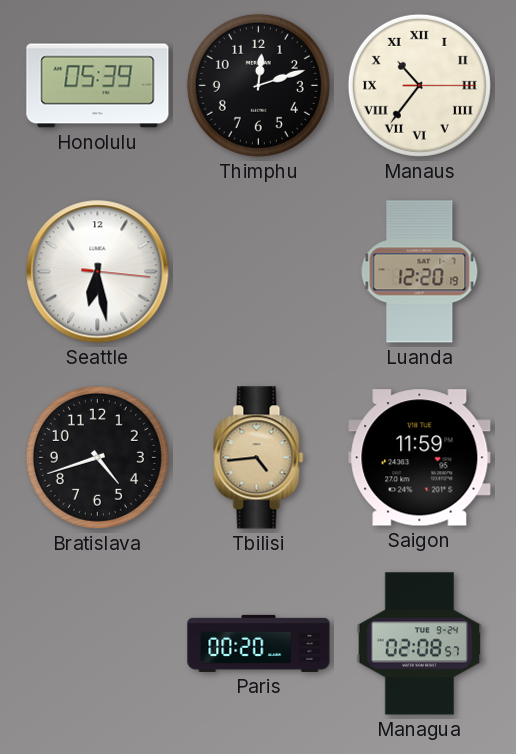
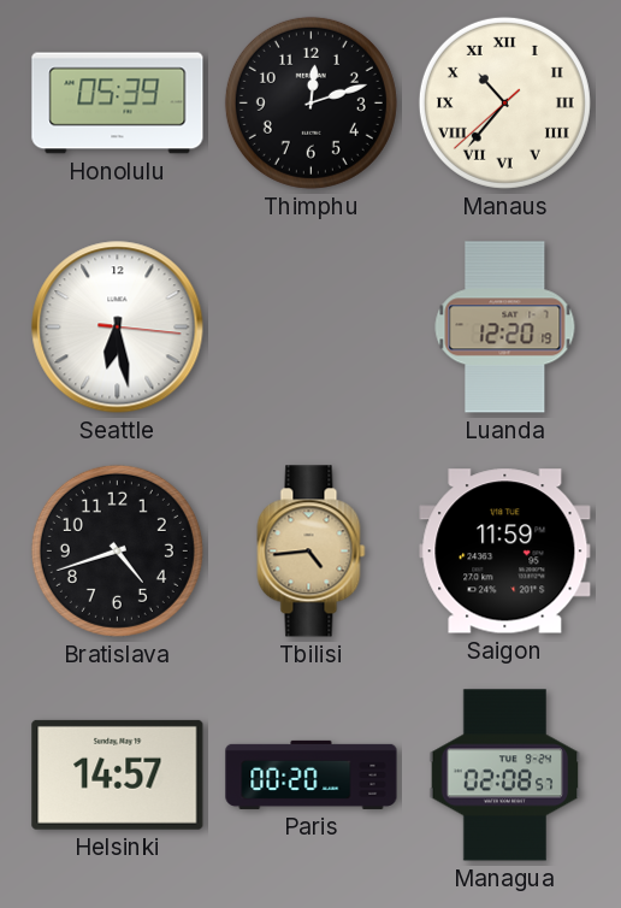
Manaus: 10:36:15 -> 10:36:38
Helsinki: none -> 14:57
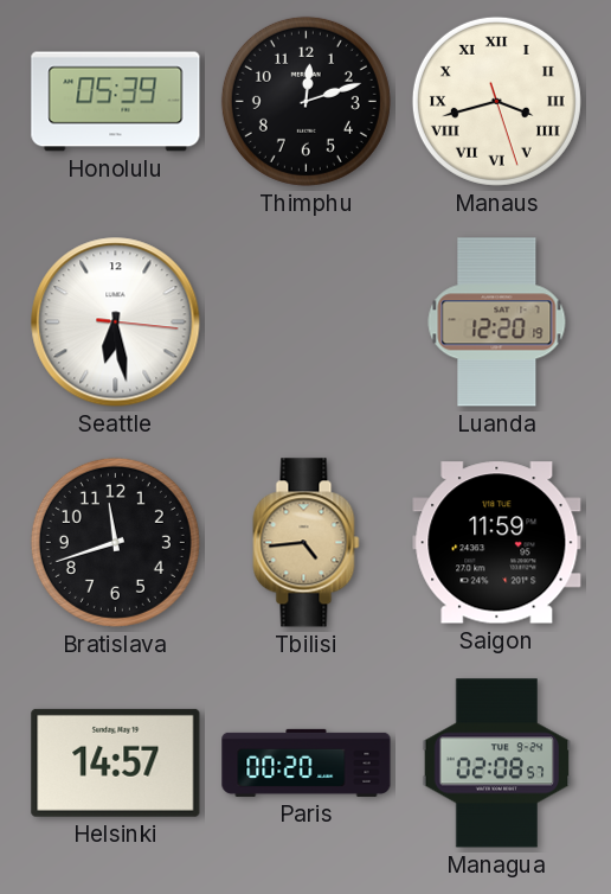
Manaus: 10:36 -> 3:42
Bratislava: 4:42 -> 11:42
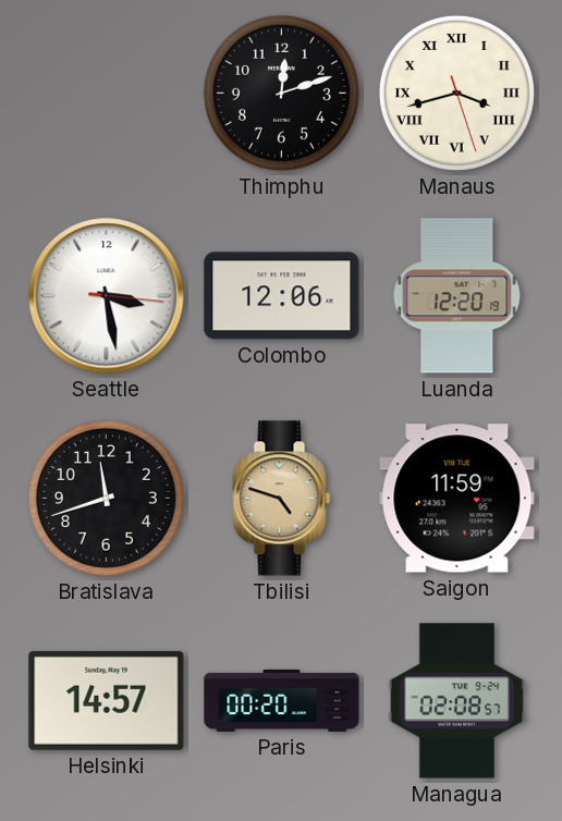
Honolulu: 05:39 -> none
Seattle: 6:28 -> 3:28
Colombo: none -> 12:06
Tbilisi: 4:44 -> 4:48
